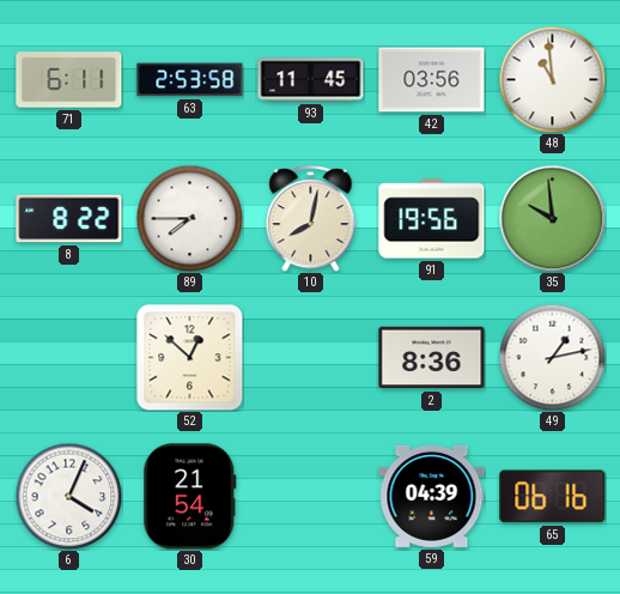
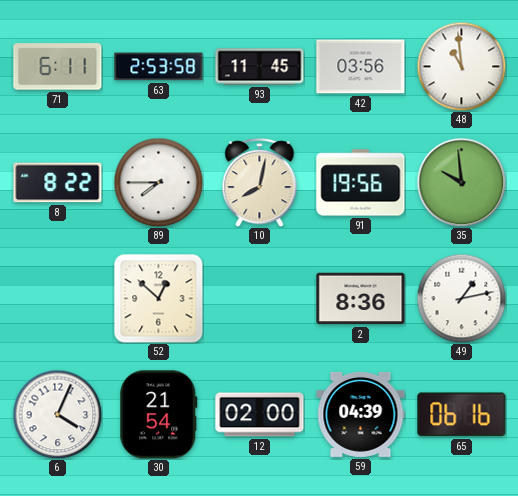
12: none -> 02:00
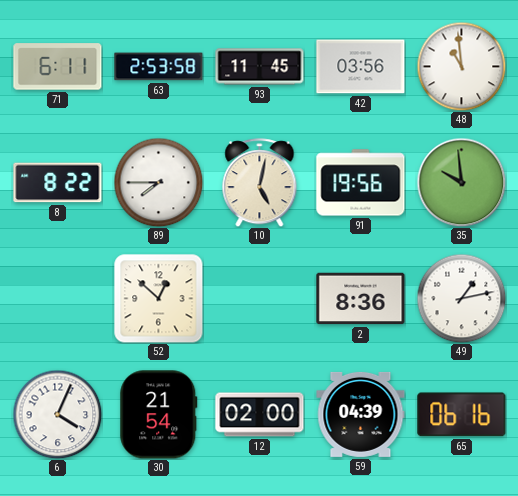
10: 8:02 -> 5:02
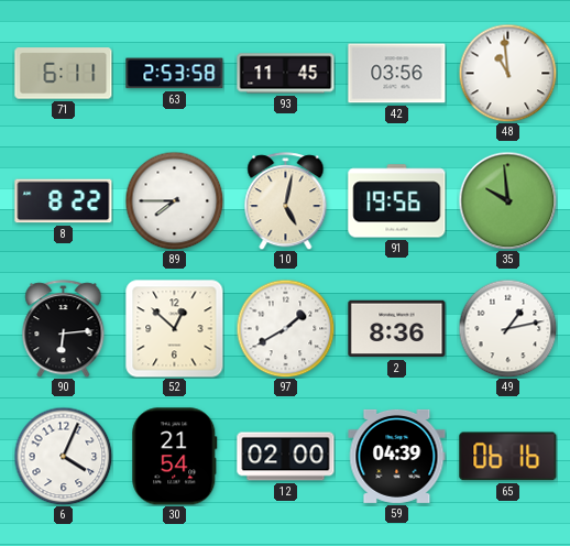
90: none -> 6:14
97: none -> 1:40
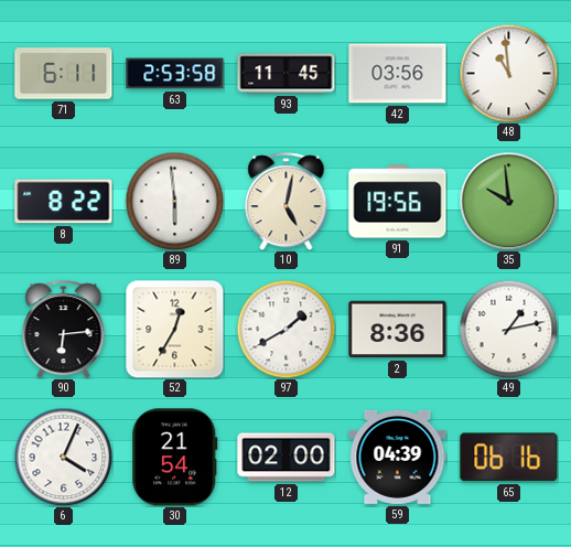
89: 7:45 -> 5:59
52: 12:52 -> 12:35
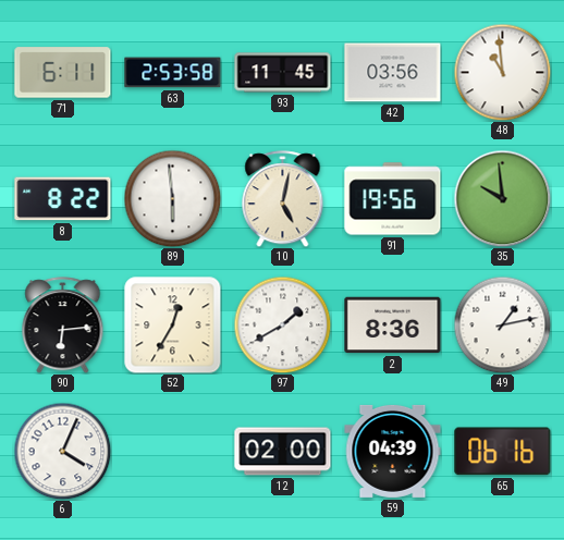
30: 21:54 -> none
